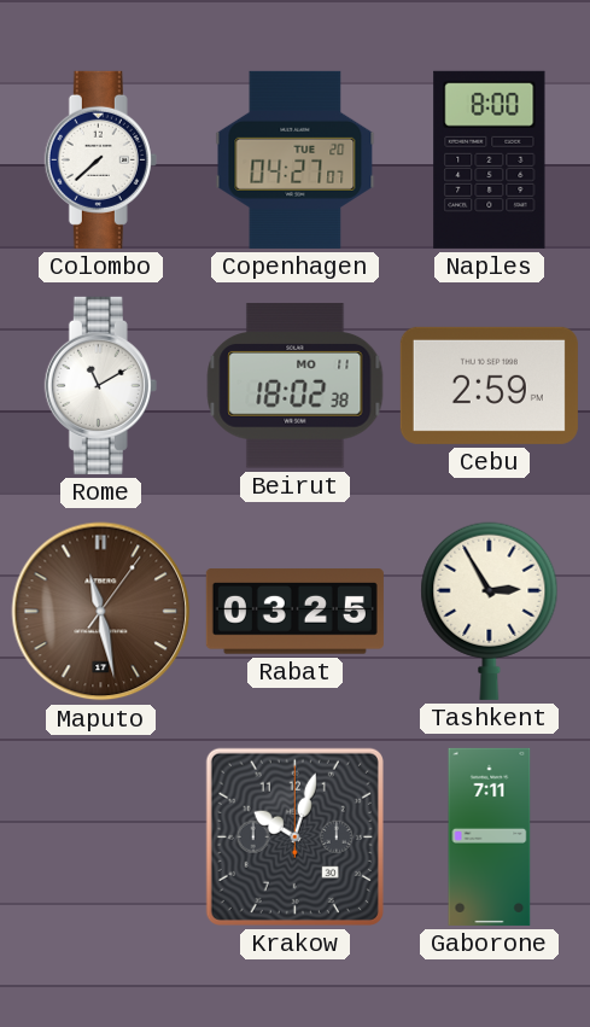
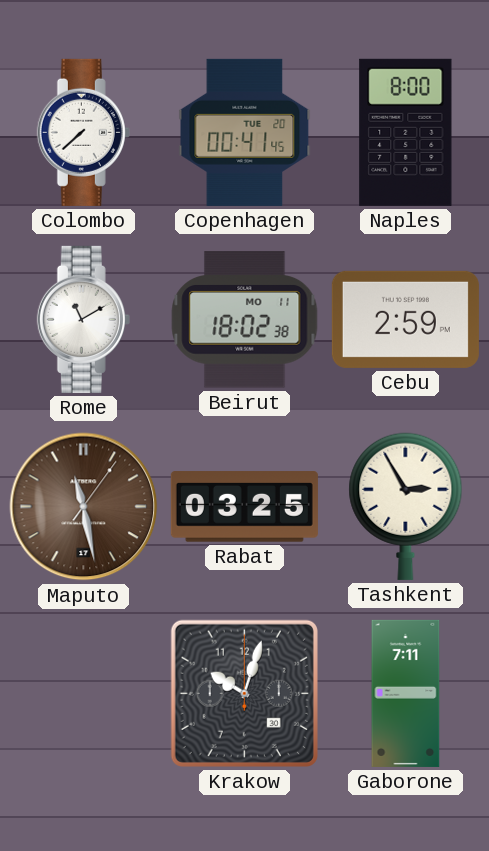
Copenhagen: 04:27 -> 00:41
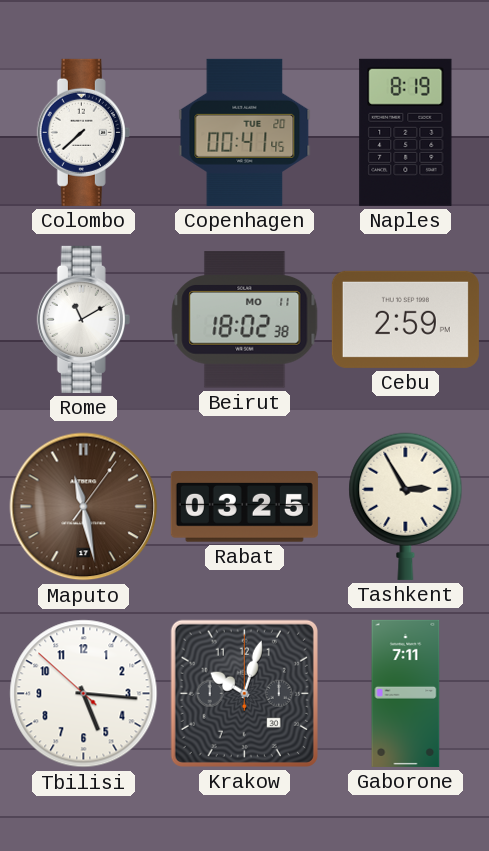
Naples: 8:00 -> 8:19
Tbilisi: none -> 5:15
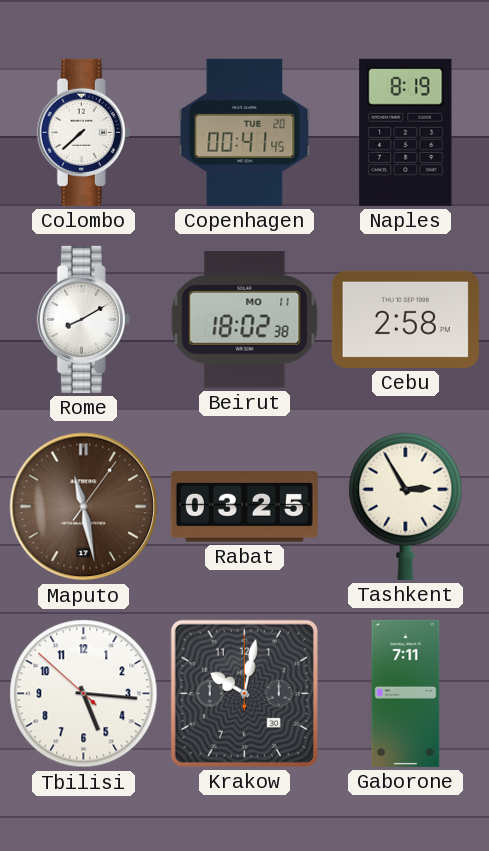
Rome: 11:10 -> 8:10
Cebu: 2:59 -> 2:58
Krakow: 10:03 -> 10:02
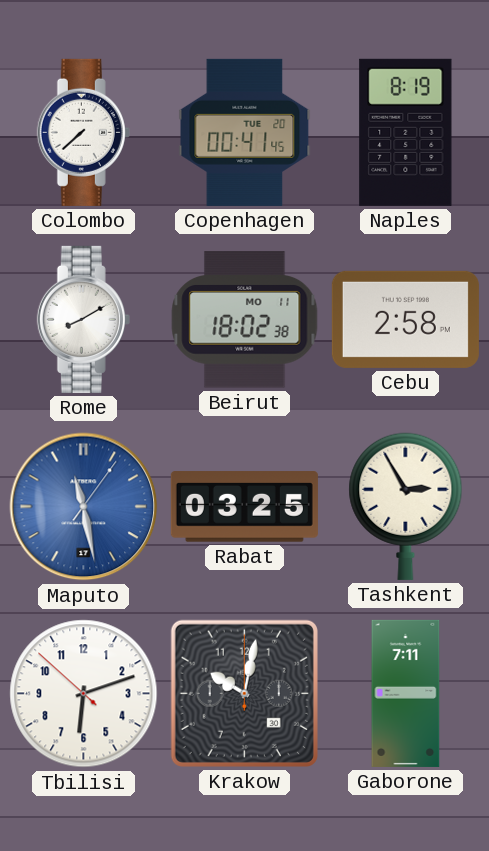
Maputo dial: brown -> blue
Tbilisi: 5:15 -> 6:11
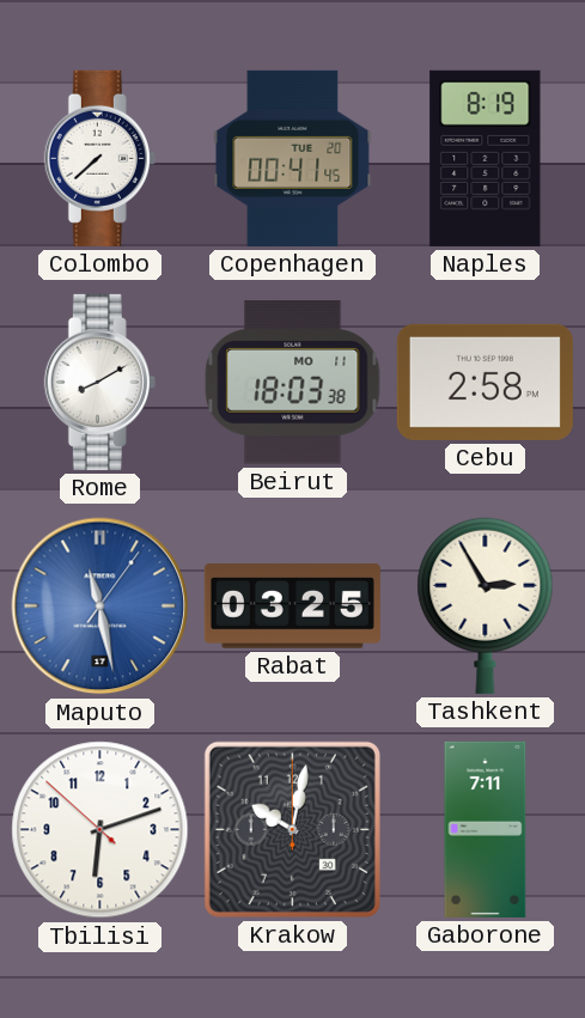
Beirut: 18:02 -> 18:03
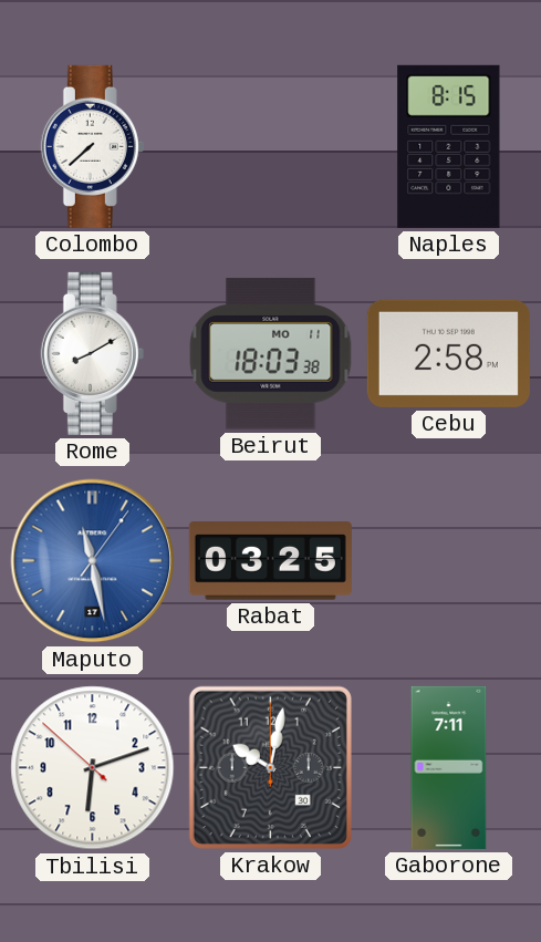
Copenhagen: 00:41 -> none
Naples: 8:19 -> 8:15
Tashkent: 2:55 -> none
